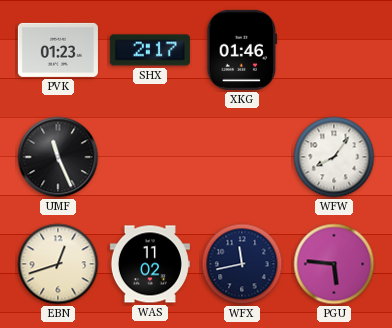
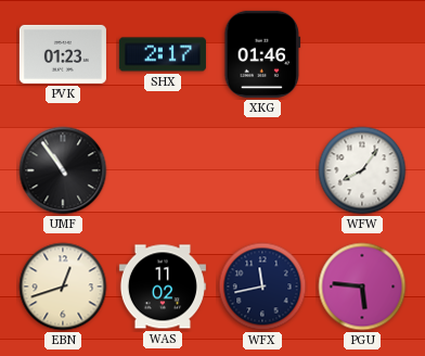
UMF: 11:26 -> 10:54
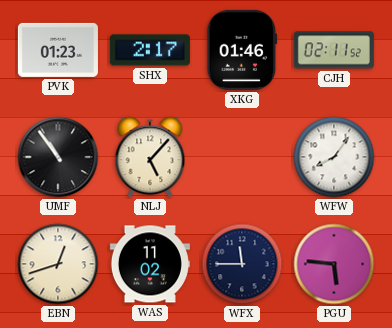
CJH: none -> 02:11
NLJ: none -> 5:07
WFX: 11:43 -> 11:45
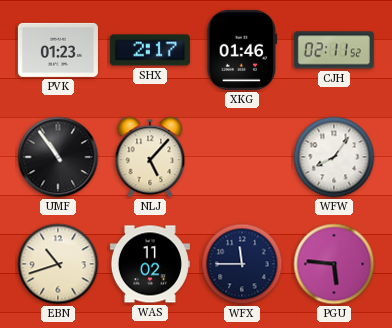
EBN: 12:42 -> 10:42
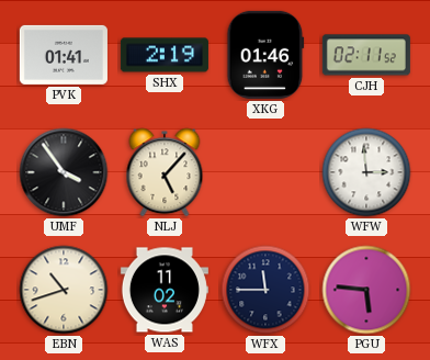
PVK: 01:23 -> 01:41
SHX: 2:17 -> 2:19
UMF: 10:54 -> 3:54
WFW: 8:06 -> 2:59
